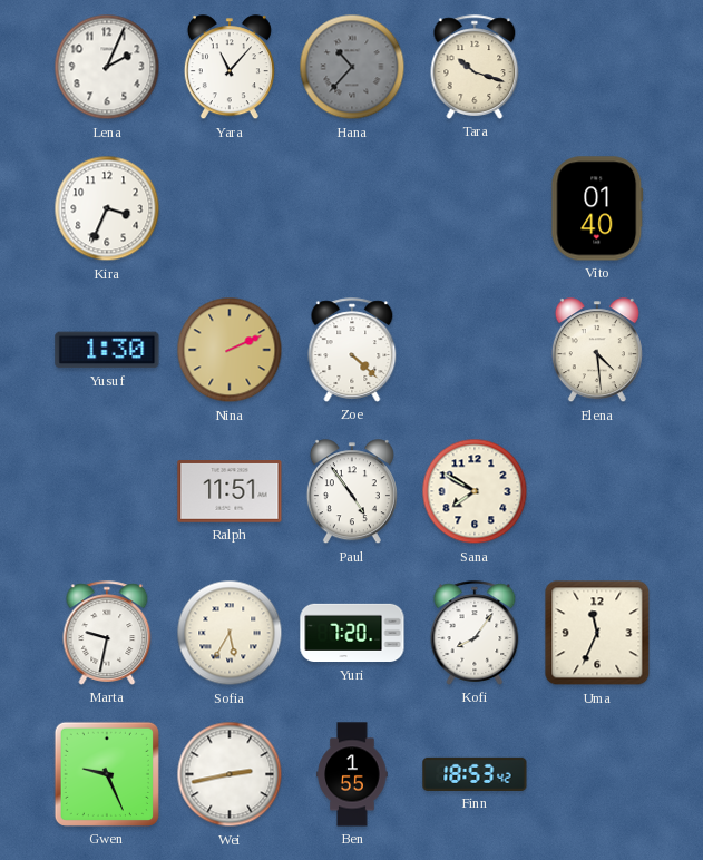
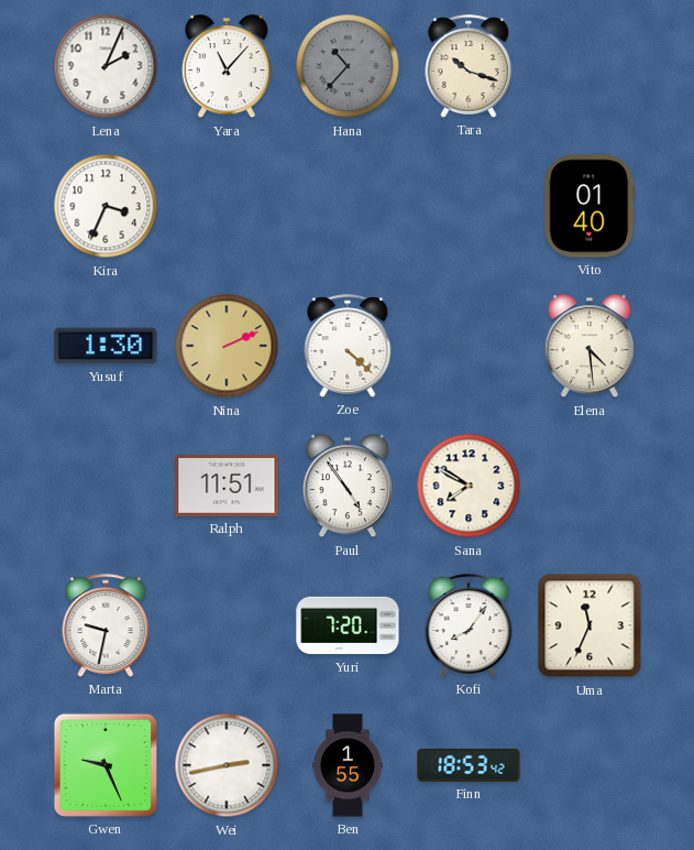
Sofia: 5:35 -> none
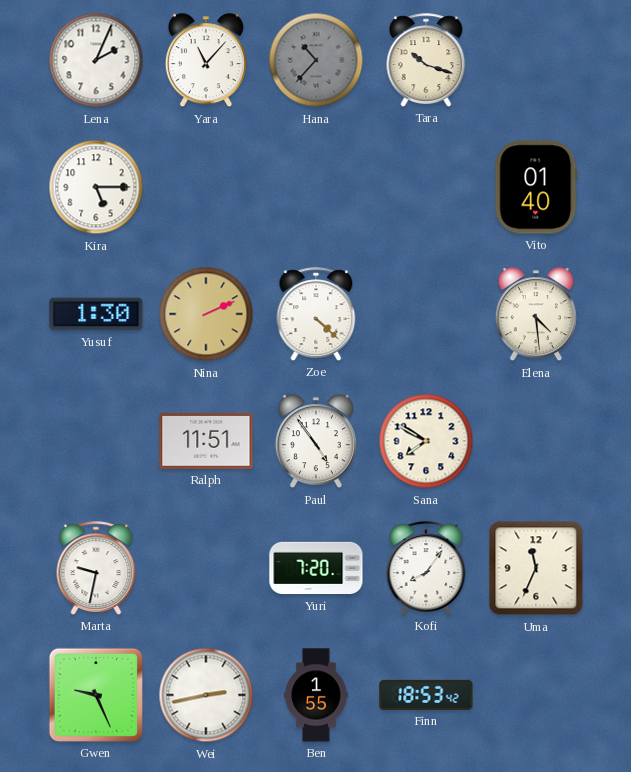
Kira: 3:34 -> 5:15
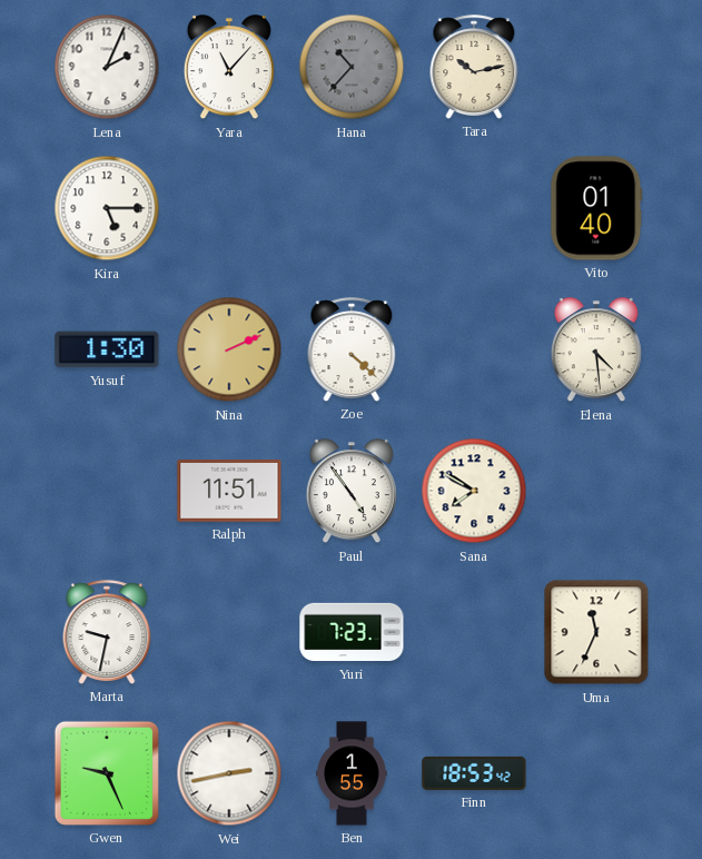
Tara: 10:18 -> 10:13
Yuri: 7:20 -> 7:23
Kofi: 8:06 -> none
